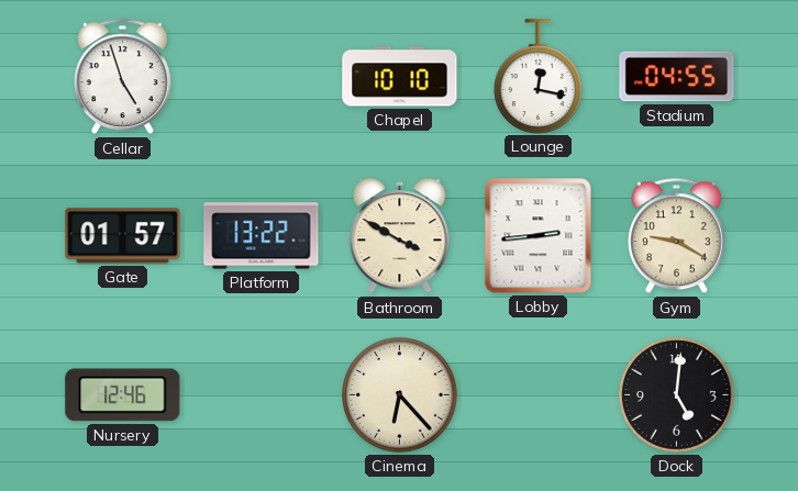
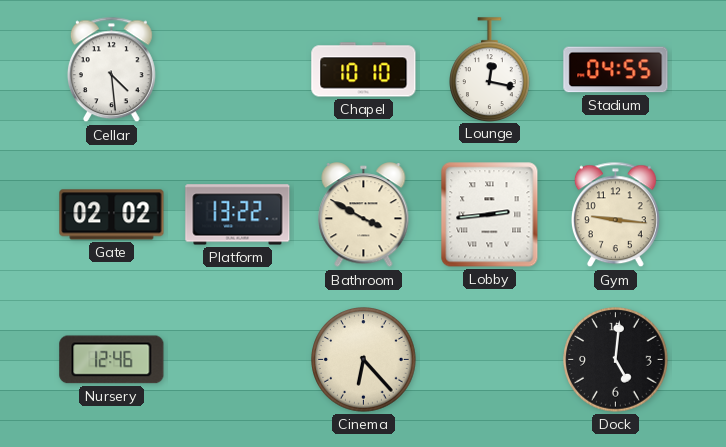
Cellar: 4:57 -> 4:29
Gate: 01:57 -> 02:02
Gym: 9:20 -> 9:16
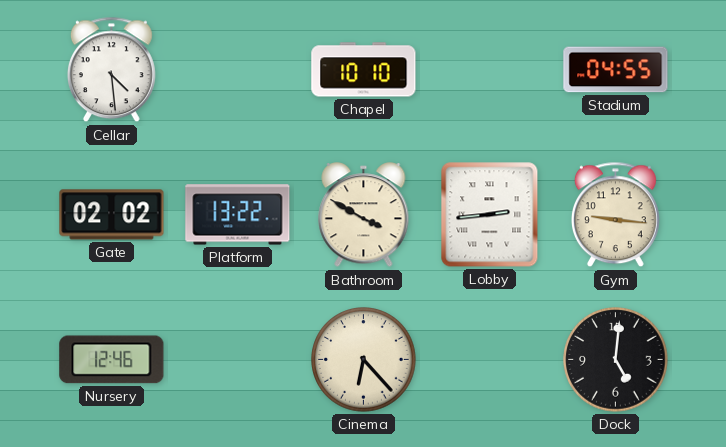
Lounge: 12:17 -> none
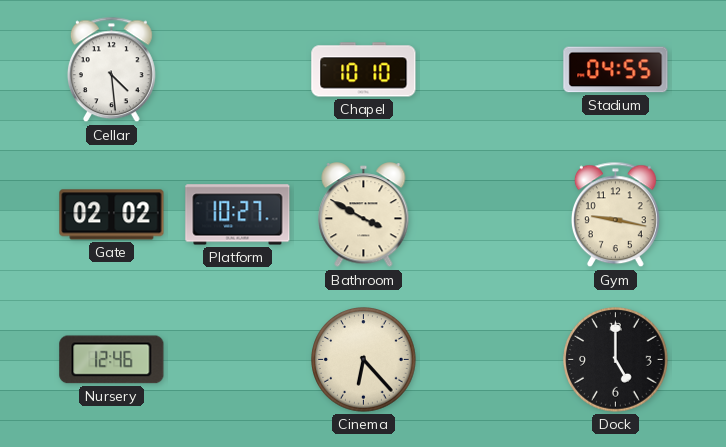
Platform: 13:22 -> 10:27
Lobby: 2:44 -> none
Gym: 9:16 -> 9:17
Dock: 5:01 -> 5:00
